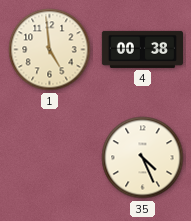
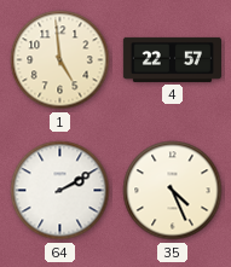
4: 00:38 -> 22:57
64: none -> 2:10
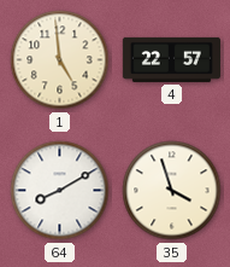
64: 2:10 -> 8:10
35: 4:26 -> 3:57
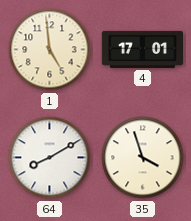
4: 22:57 -> 17:01
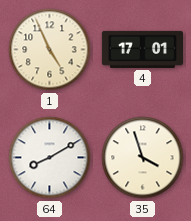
1: 4:59 -> 4:56
